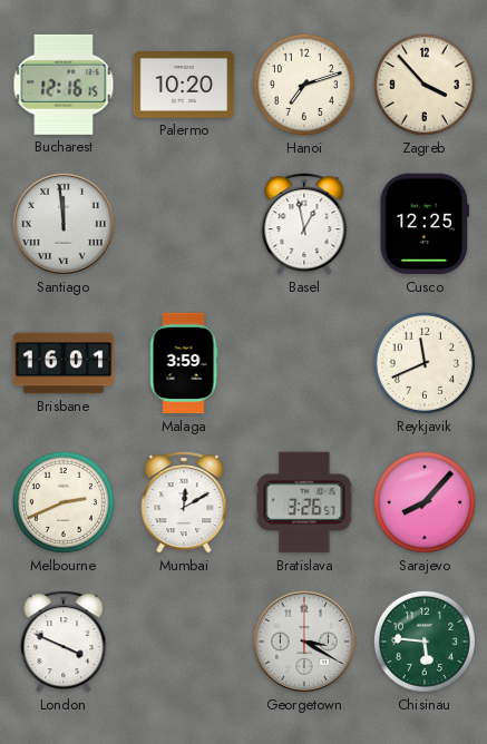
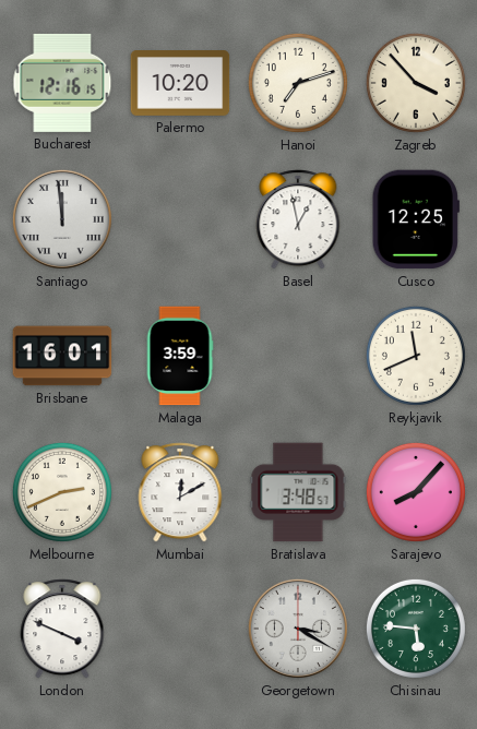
Bratislava: 3:26 -> 3:48
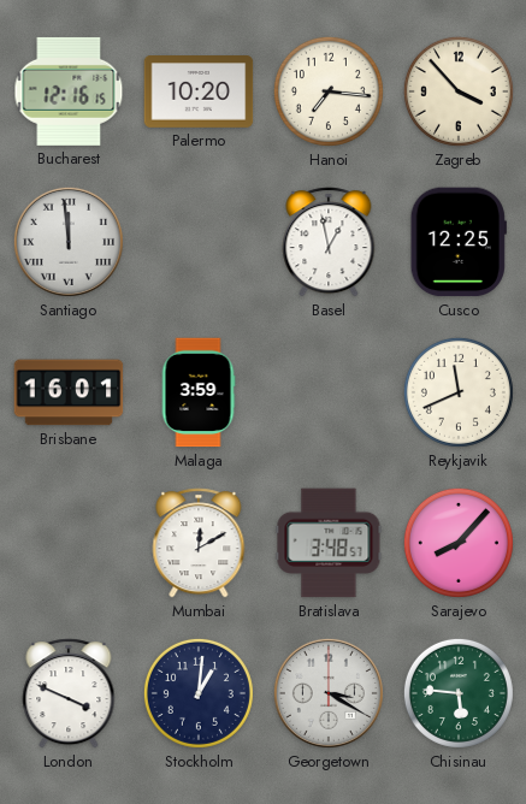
Hanoi: 7:12 -> 7:16
Melbourne: 2:41 -> none
Stockholm: none -> 1:01
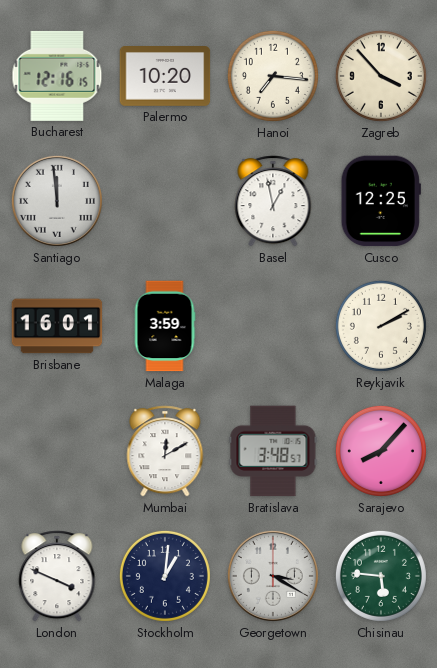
Reykjavik: 11:41 -> 2:10
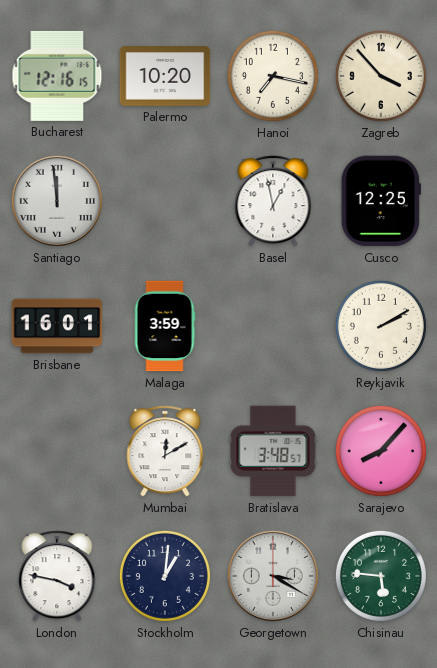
Hanoi: 7:16 -> 7:17
London: 3:49 -> 3:47
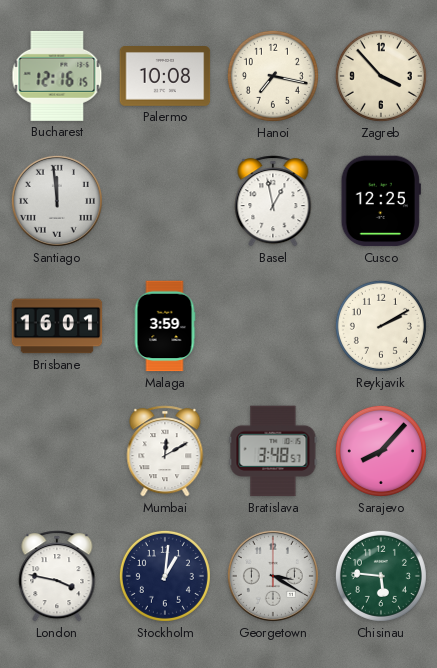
Palermo: 10:20 -> 10:08
